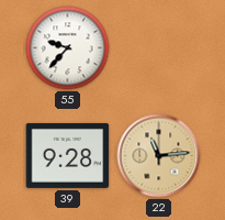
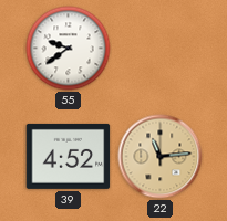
55: 9:37 -> 9:39
39: 9:28 -> 4:52
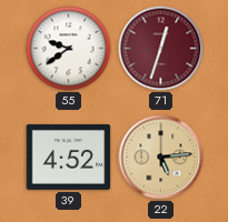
71: none -> 12:33
22: 11:14 -> 5:14
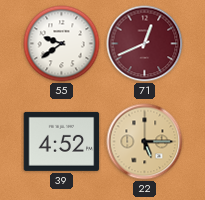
71: 12:33 -> 12:41
22: 5:14 -> 5:15
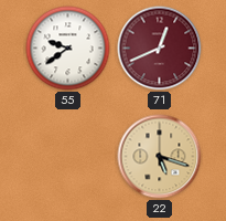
39: 4:52 -> none
22: 5:15 -> 5:18
